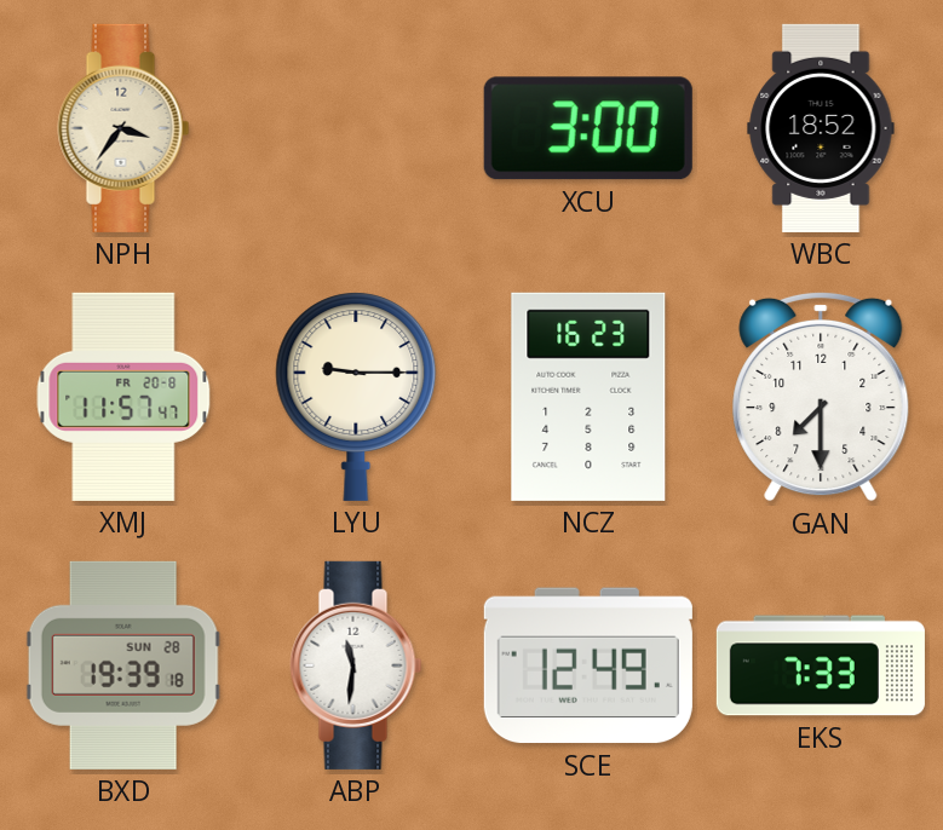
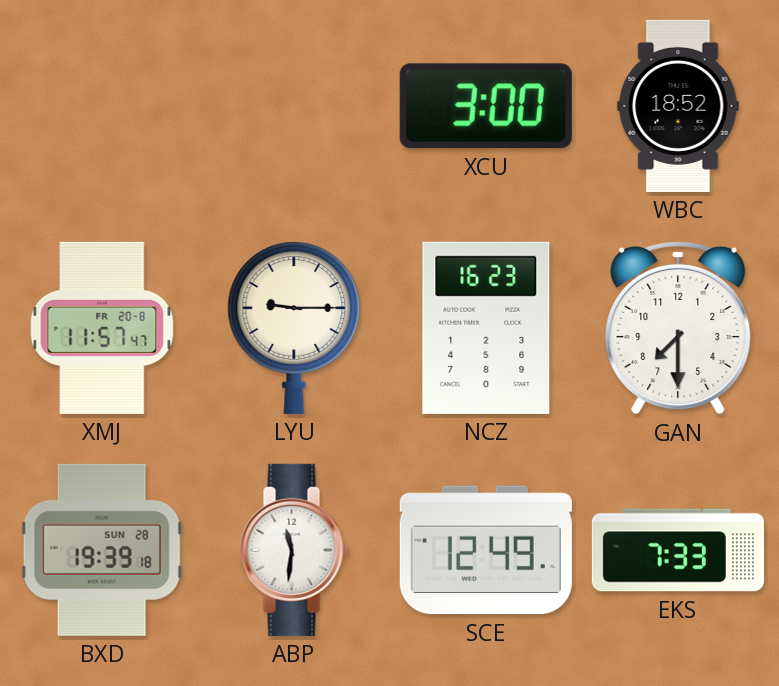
NPH: 3:36 -> none
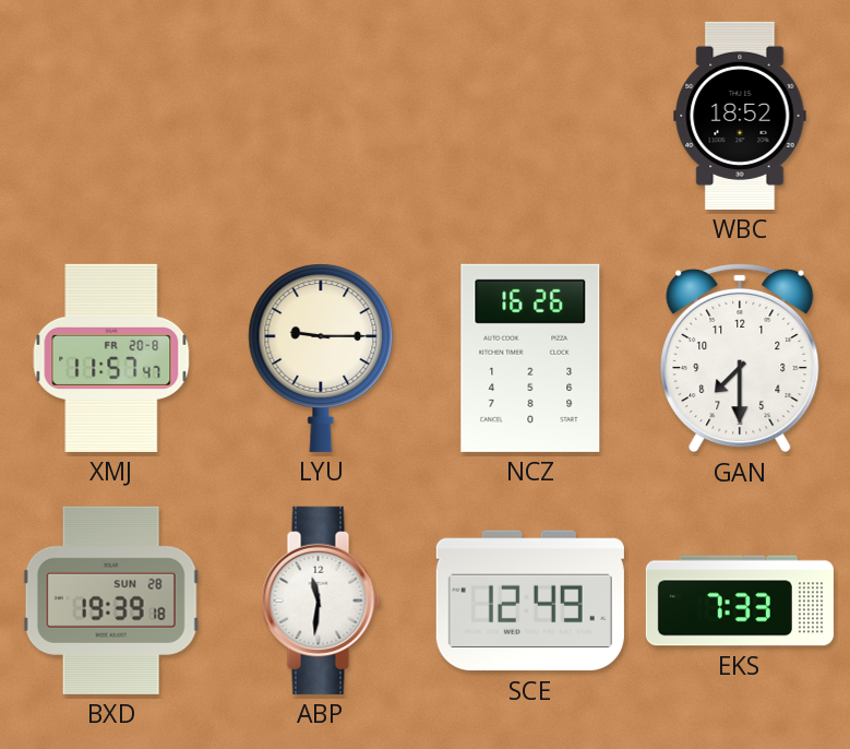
XCU: 3:00 -> none
NCZ: 16:23 -> 16:26
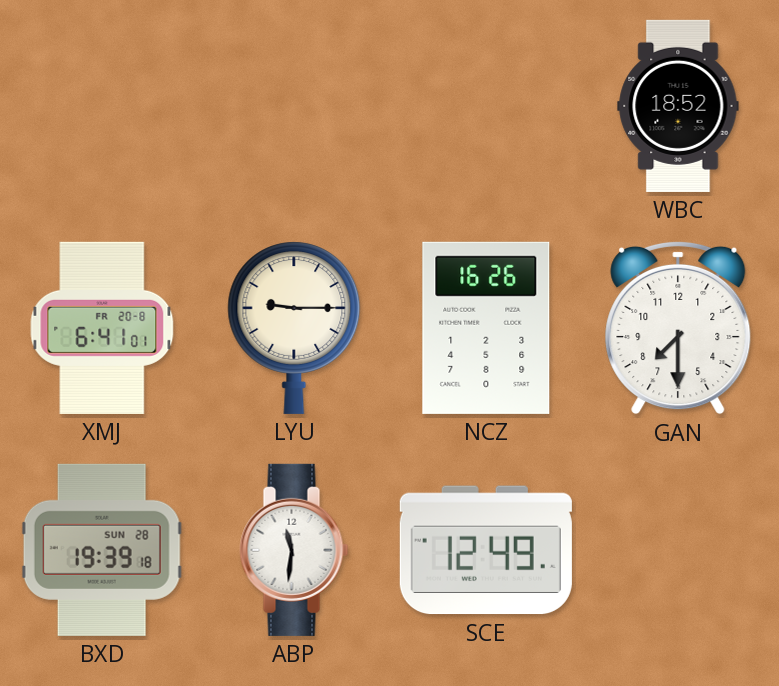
XMJ: 11:57 -> 6:41
EKS: 7:33 -> none
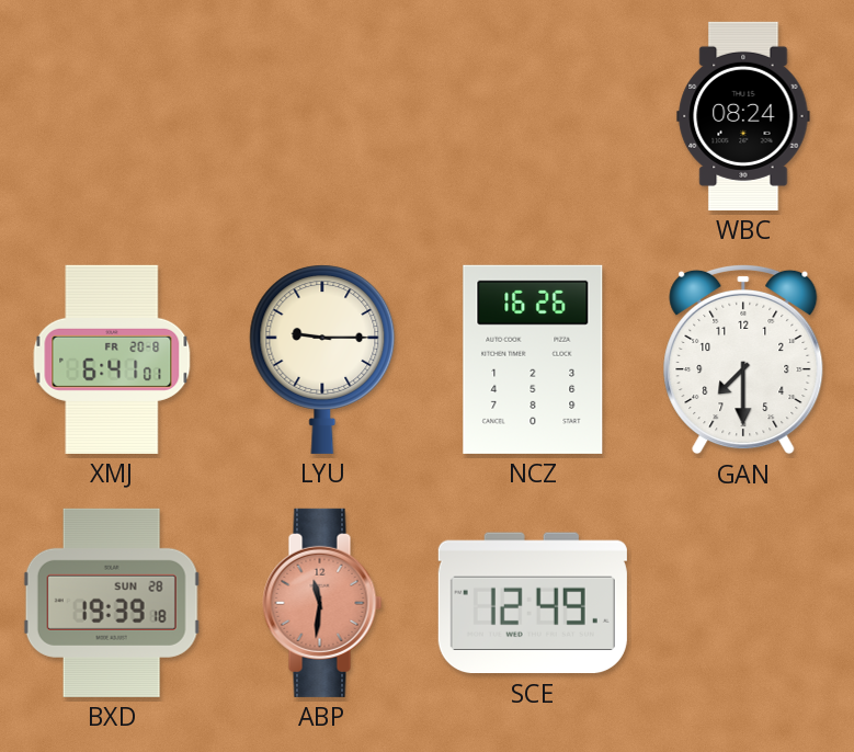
WBC: 18:52 -> 08:24
ABP dial: white -> salmon
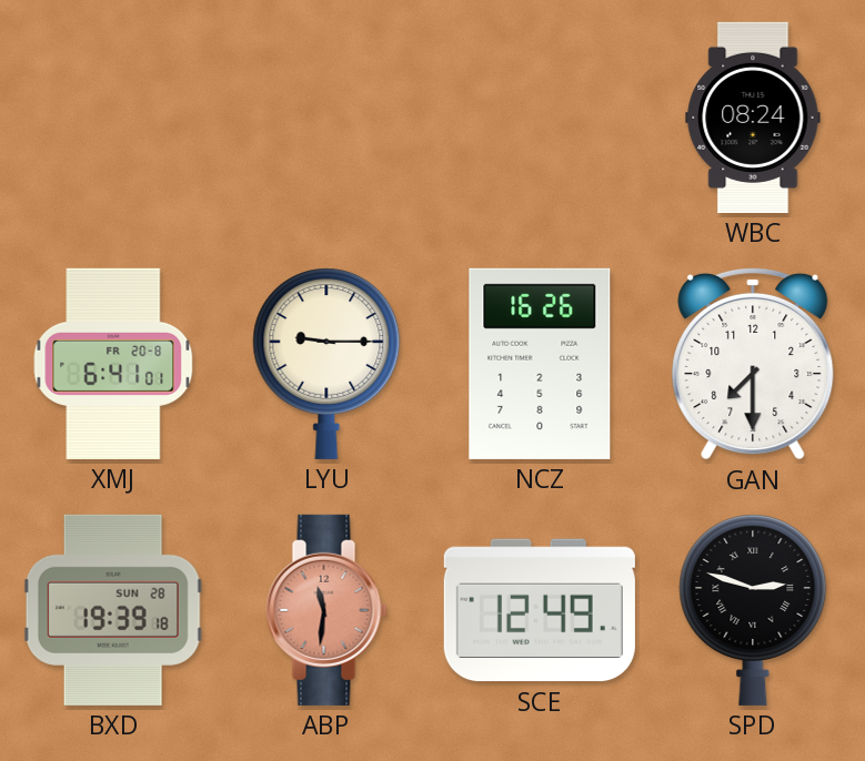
SPD: none -> 2:48
